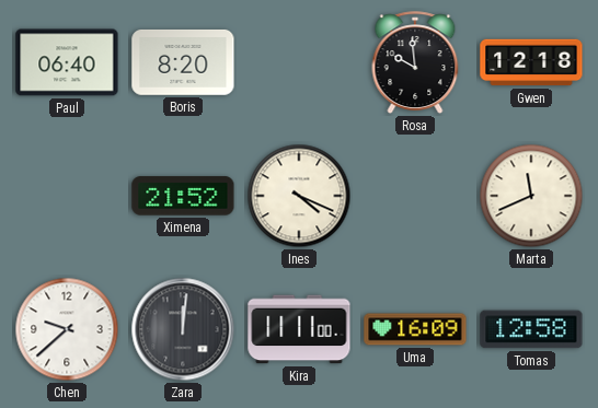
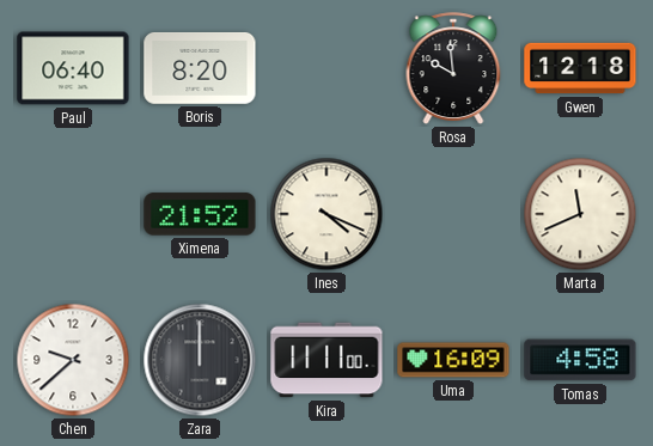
Zara: 12:01 -> 12:00
Tomas: 12:58 -> 4:58
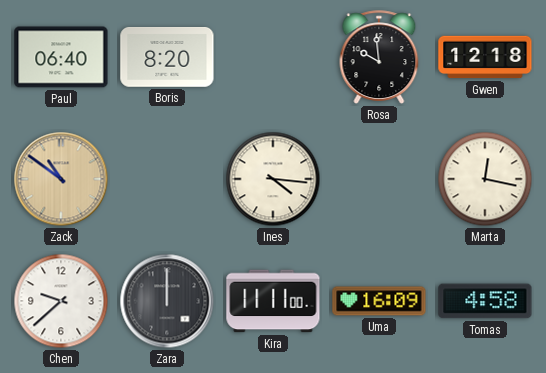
Zack: none -> 10:51
Ximena: 21:52 -> none
Ines: 4:19 -> 4:16
Marta: 11:41 -> 12:17
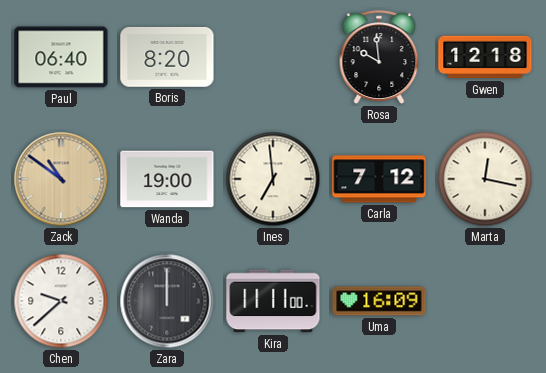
Wanda: none -> 19:00
Ines: 4:16 -> 6:59
Carla: none -> 7:12
Tomas: 4:58 -> none
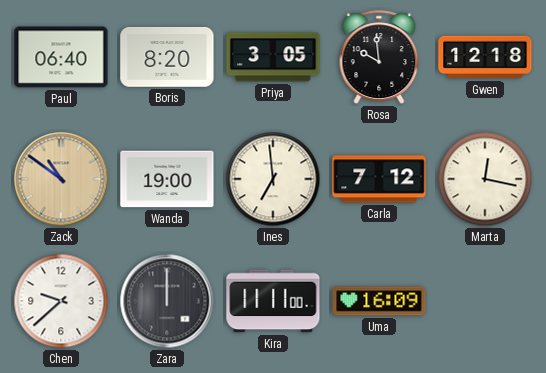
Priya: none -> 3:05
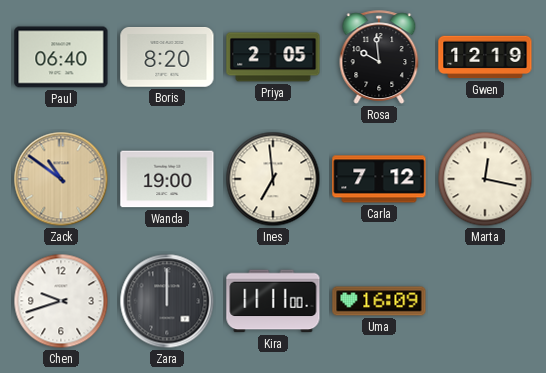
Priya: 3:05 -> 2:05
Gwen: 12:18 -> 12:19
Chen: 9:38 -> 9:42
